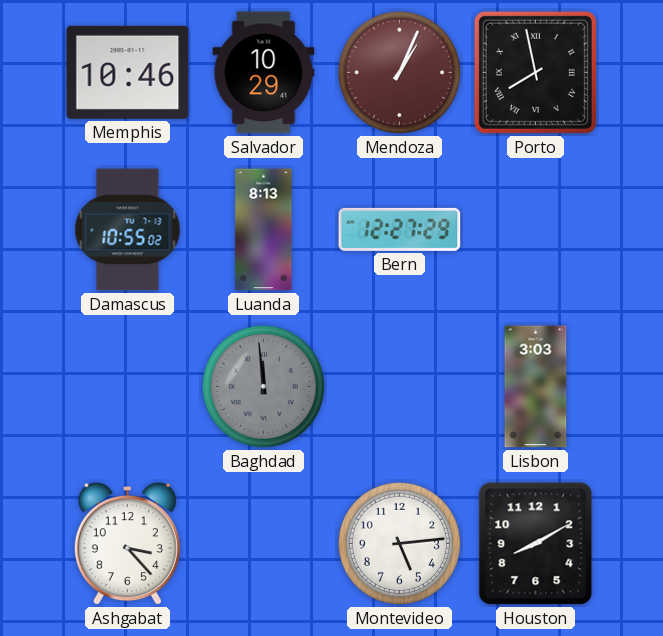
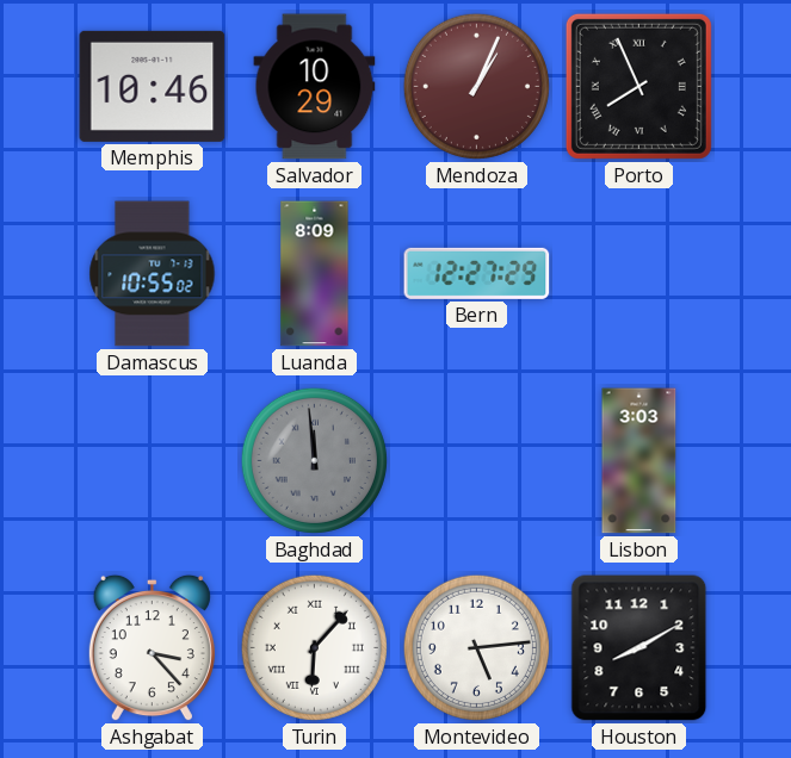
Porto: 7:58 -> 7:56
Luanda: 8:13 -> 8:09
Turin: none -> 6:07
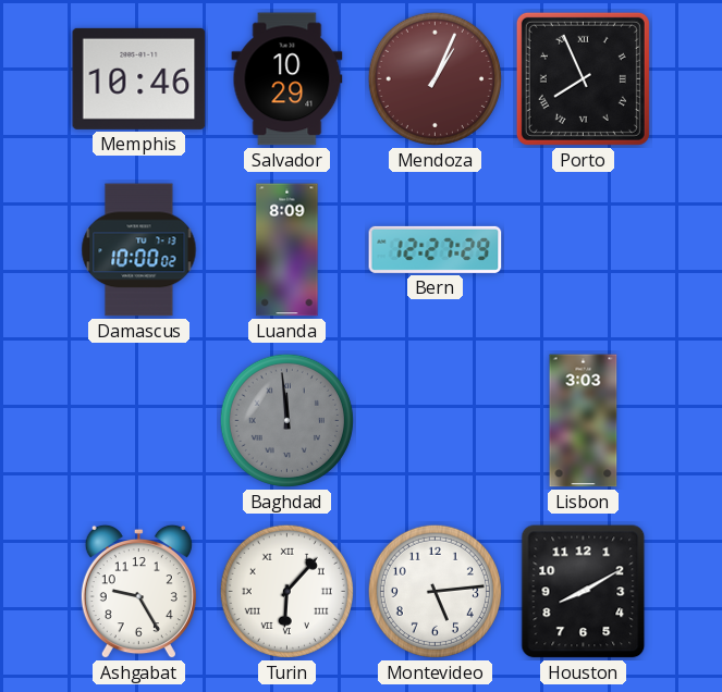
Damascus: 10:55 -> 10:00
Ashgabat: 3:23 -> 9:25
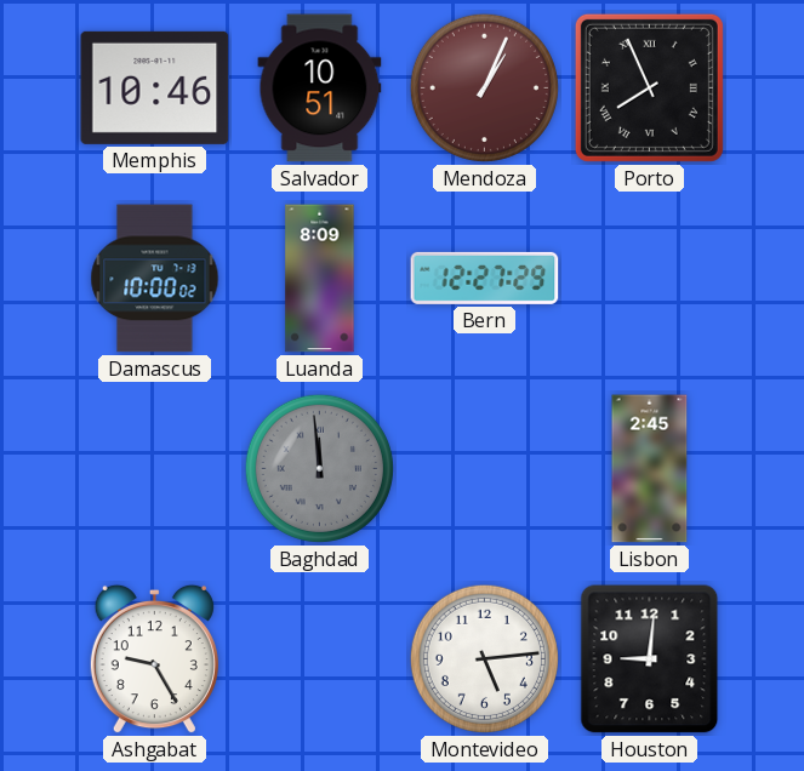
Salvador: 10:29 -> 10:51
Lisbon: 3:03 -> 2:45
Turin: 6:07 -> none
Houston: 8:10 -> 9:01
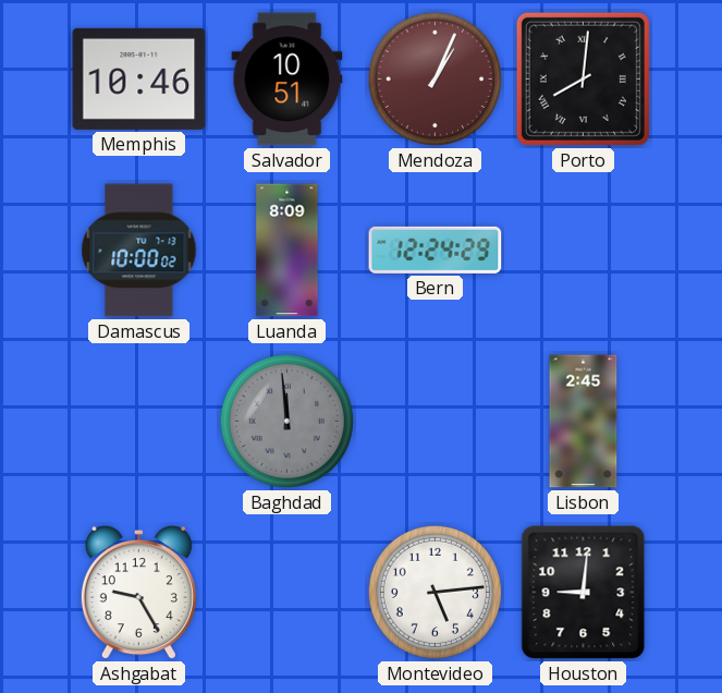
Porto: 7:56 -> 8:01
Bern: 12:27 -> 12:24
